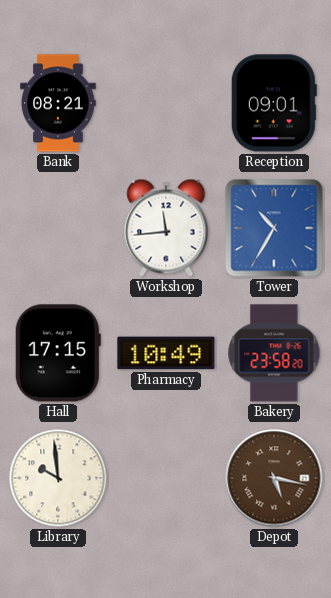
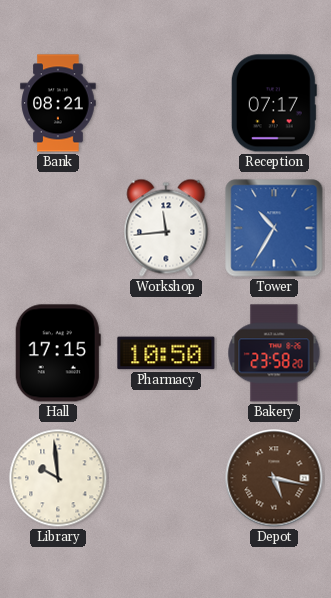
Reception: 09:01 -> 07:17
Pharmacy: 10:49 -> 10:50
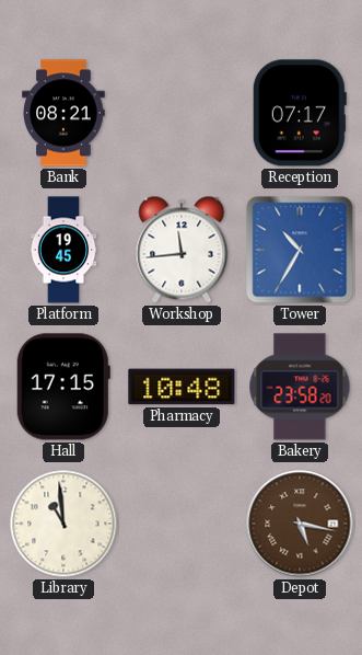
Platform: none -> 19:45
Pharmacy: 10:50 -> 10:48
Library: 9:59 -> 10:59
